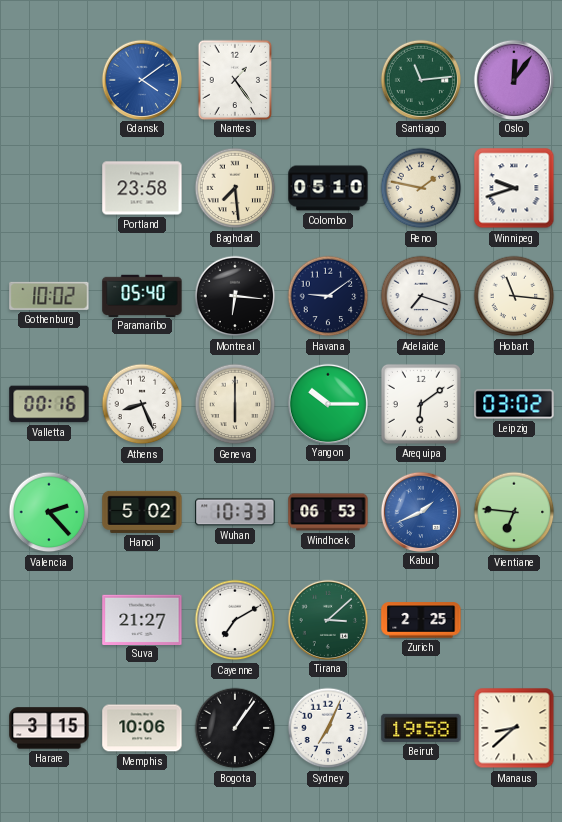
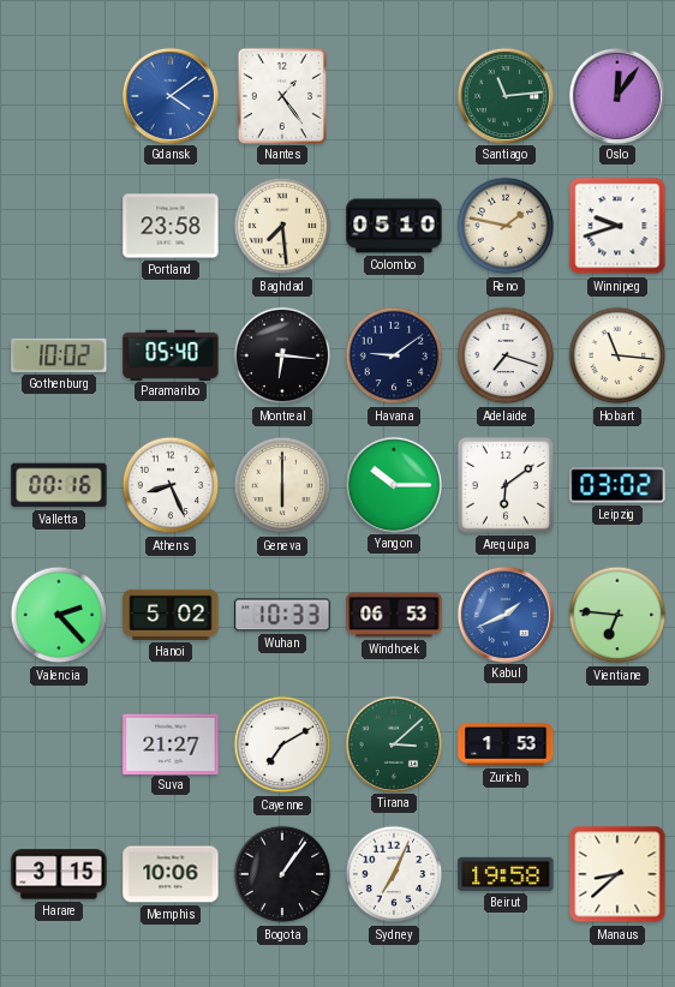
Zurich: 2:25 -> 1:53
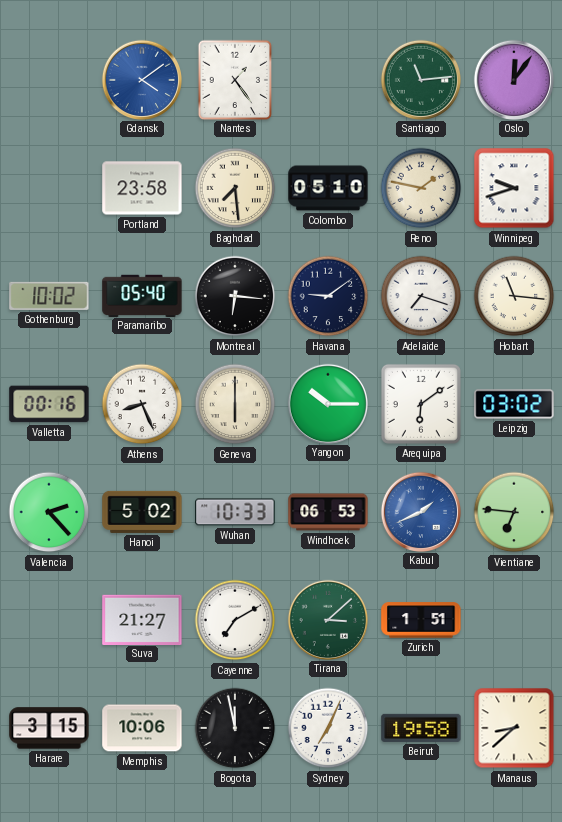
Zurich: 1:53 -> 1:51
Bogota: 1:06 -> 11:58
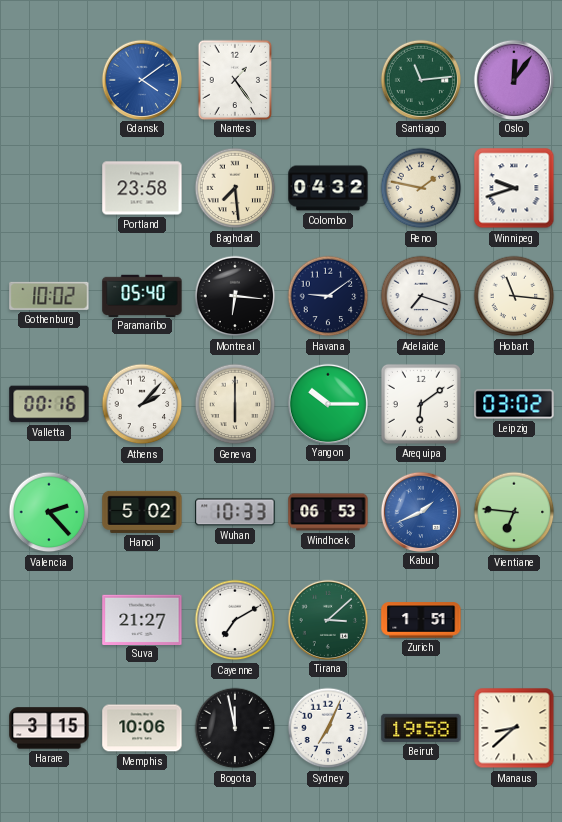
Colombo: 05:10 -> 04:32
Athens: 8:26 -> 2:07
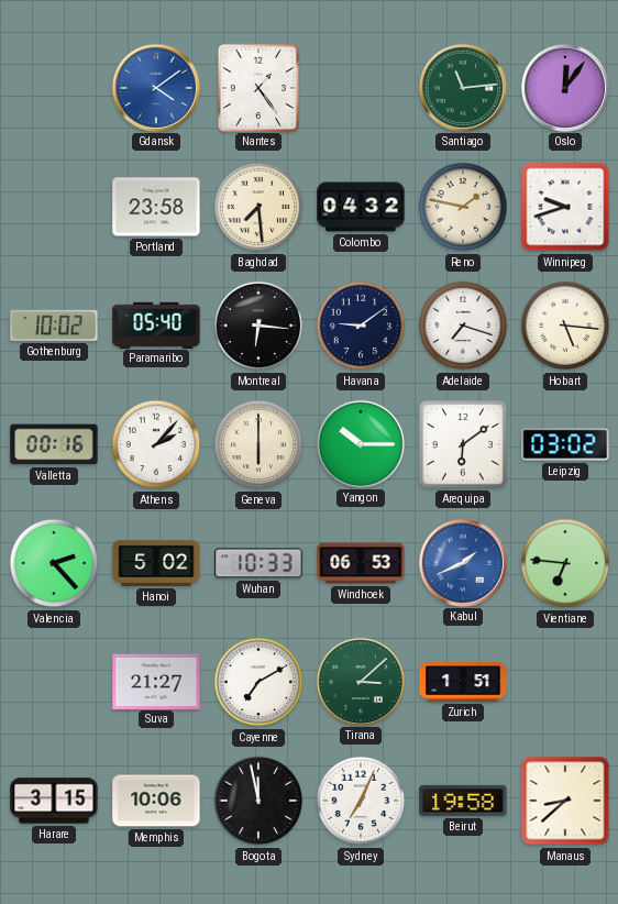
Hobart: 11:16 -> 5:16
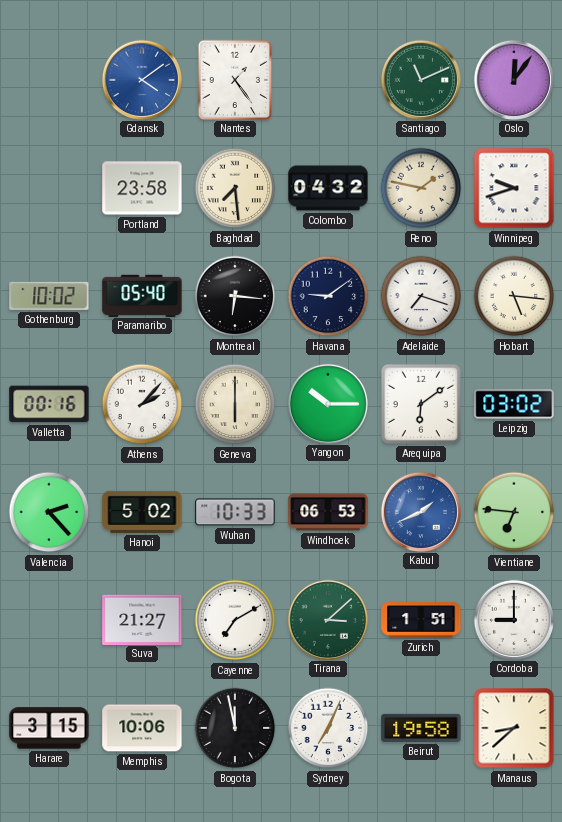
Santiago: 11:14 -> 11:11
Cordoba: none -> 9:00
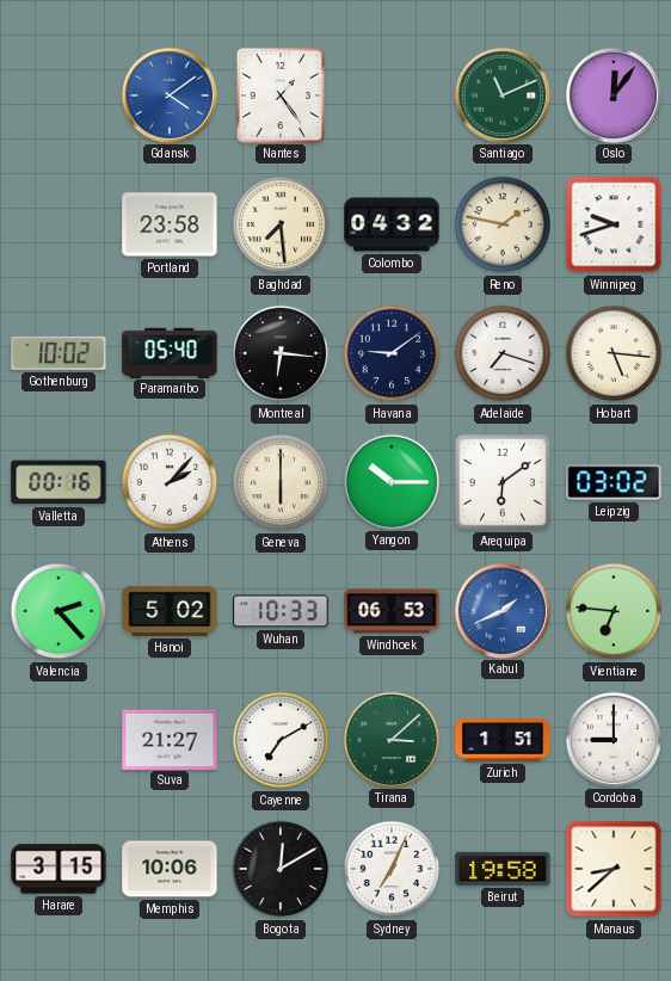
Bogota: 11:58 -> 12:10
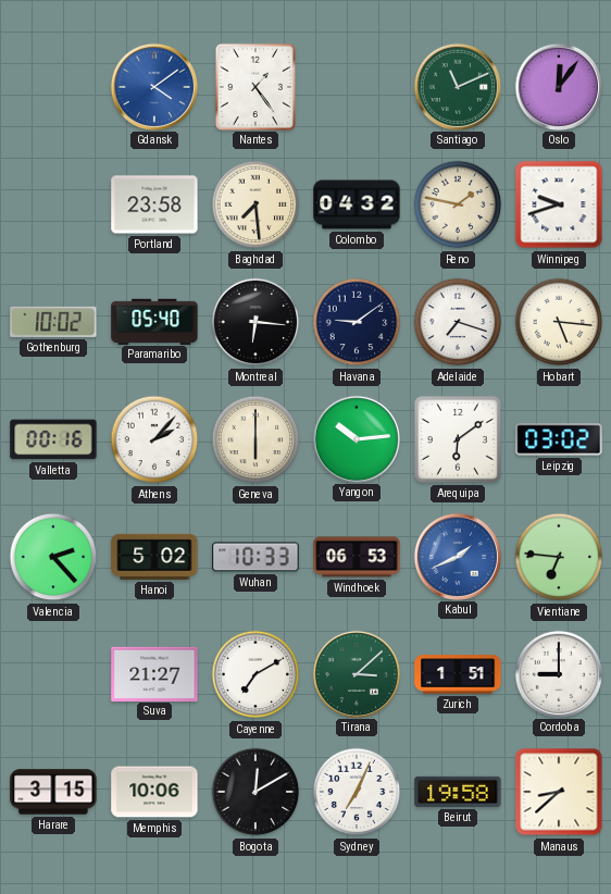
Yangon: 10:15 -> 10:14
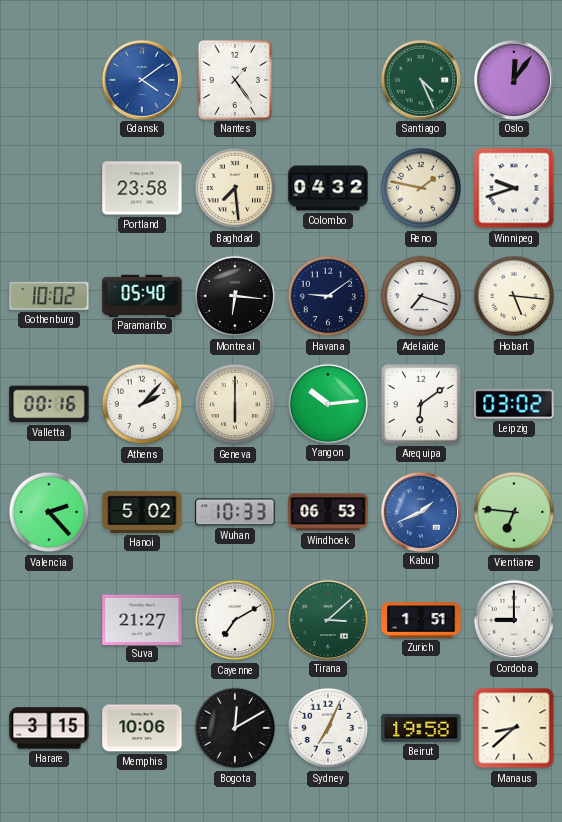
Santiago: 11:11 -> 4:26
